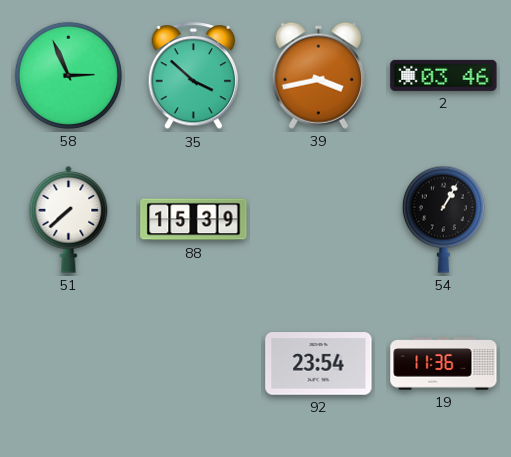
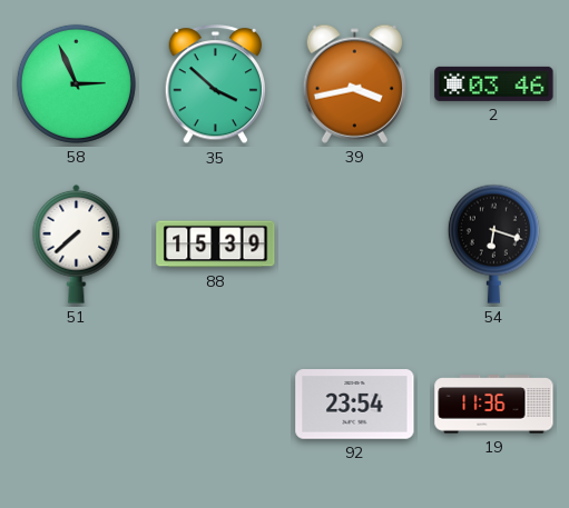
54: 1:05 -> 6:18
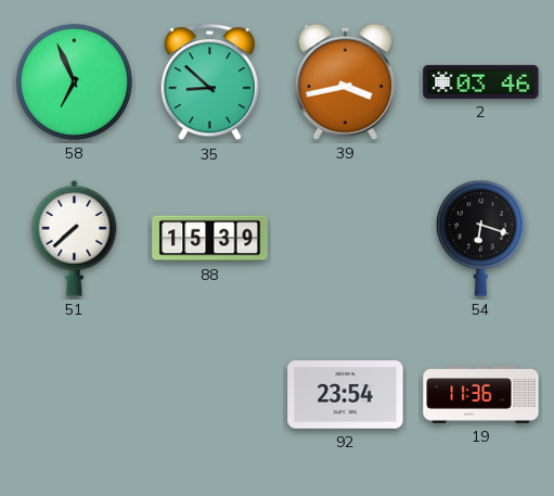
58: 2:56 -> 6:56
35: 3:52 -> 8:52
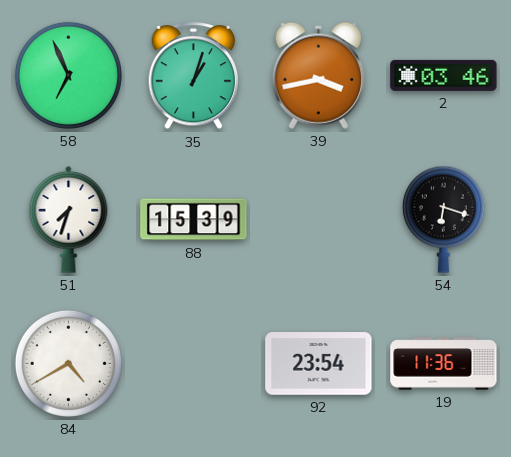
35: 8:52 -> 1:03
51: 7:38 -> 7:33
84: none -> 4:40
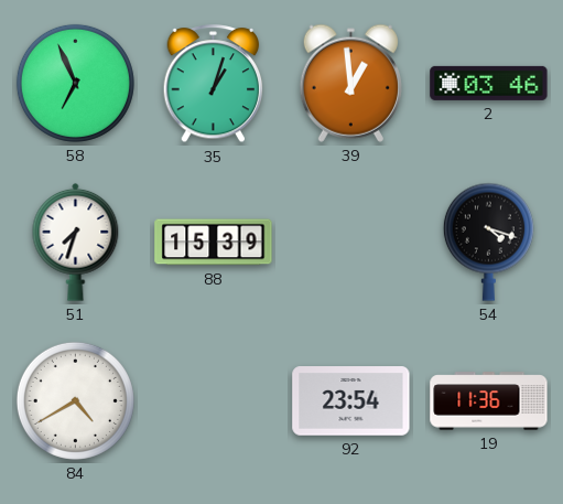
39: 3:43 -> 12:59
54: 6:18 -> 4:18
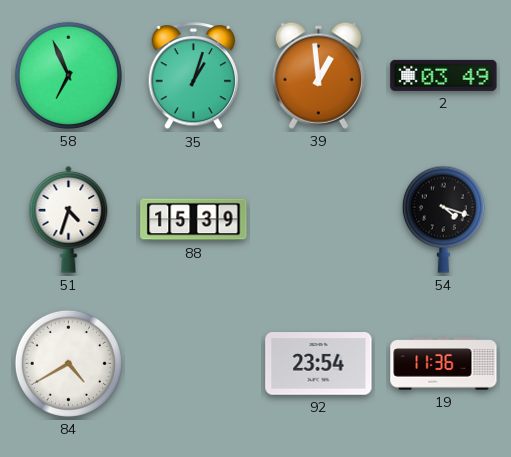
2: 03:46 -> 03:49
51: 7:33 -> 4:33
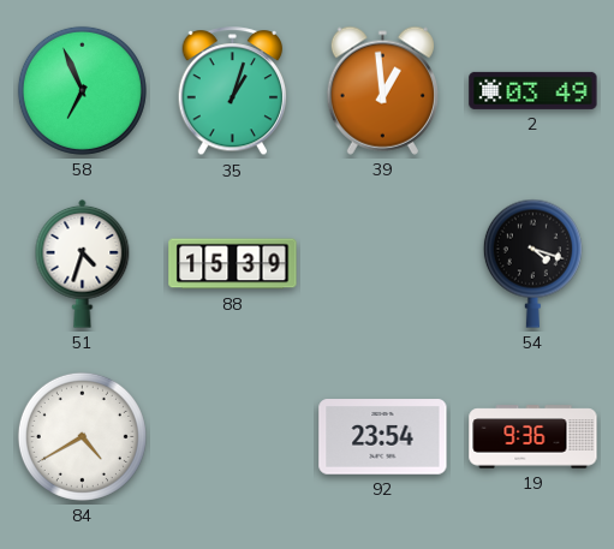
19: 11:36 -> 9:36
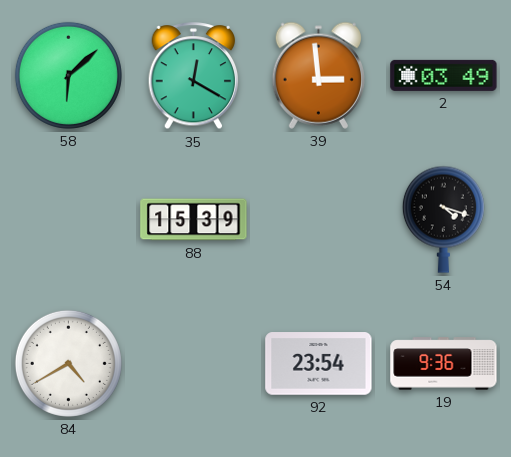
58: 6:56 -> 6:08
35: 1:03 -> 12:20
39: 12:59 -> 2:59
51: 4:33 -> none
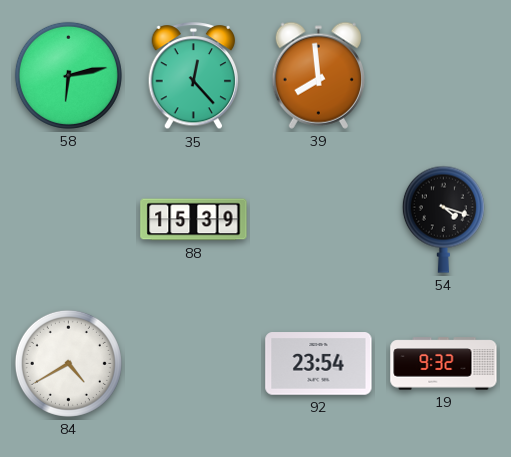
58: 6:08 -> 6:13
35: 12:20 -> 12:23
39: 2:59 -> 7:59
2: 03:49 -> none
19: 9:36 -> 9:32
